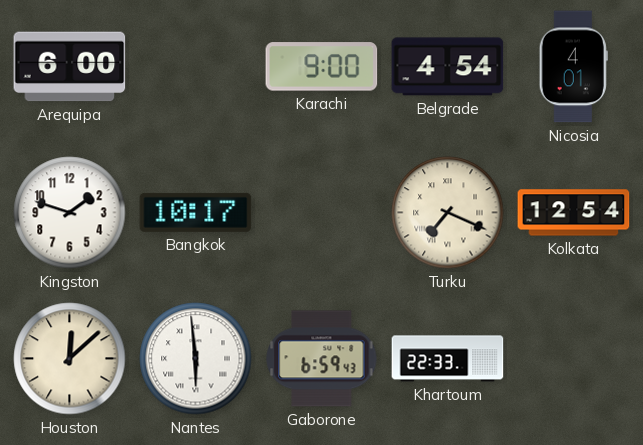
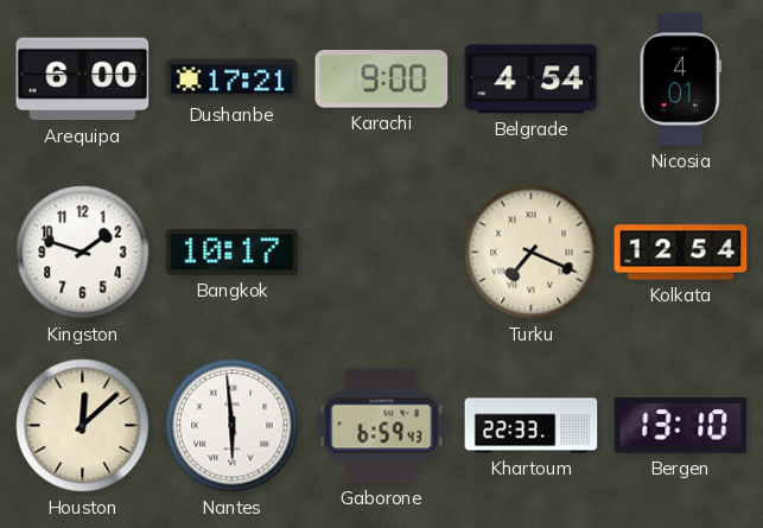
Dushanbe: none -> 17:21
Bergen: none -> 13:10
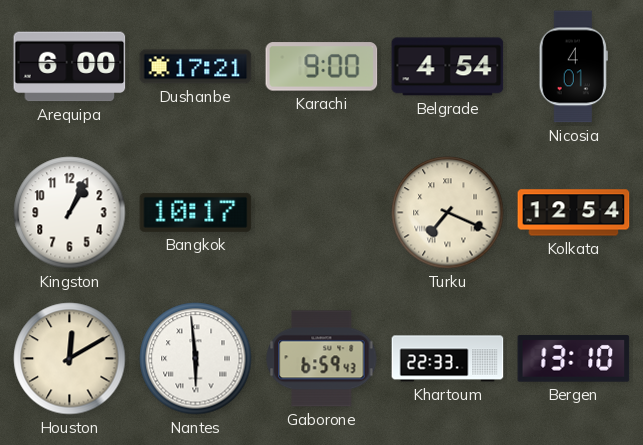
Kingston: 1:48 -> 1:04
Houston: 12:08 -> 12:10
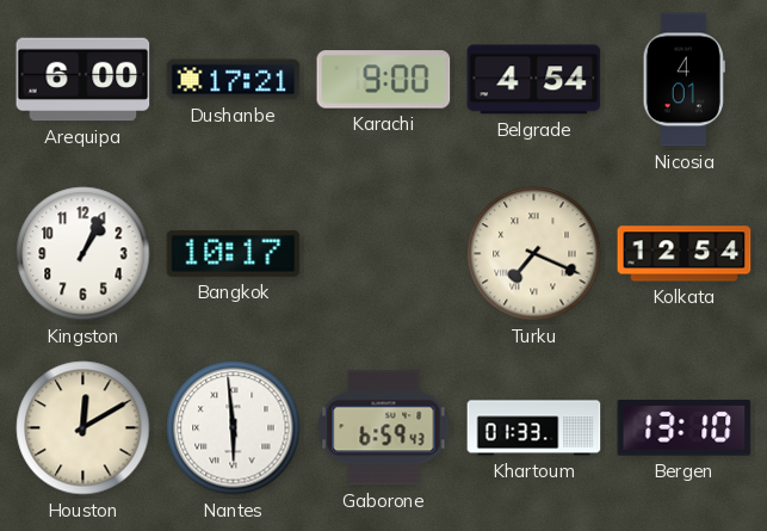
Khartoum: 22:33 -> 01:33
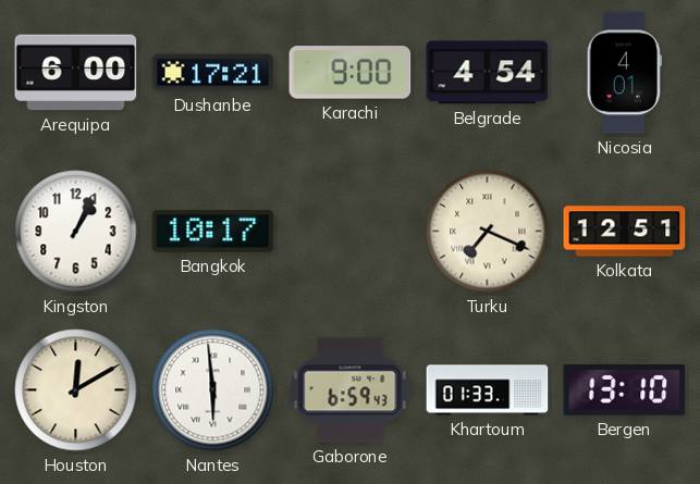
Kolkata: 12:54 -> 12:51
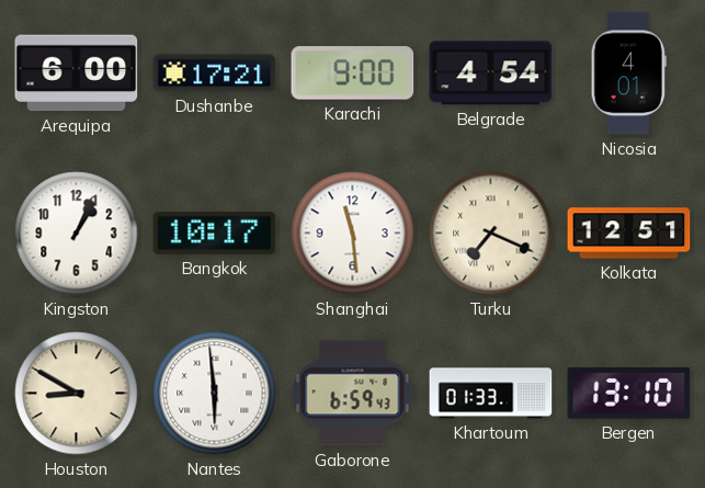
Shanghai: none -> 11:29
Houston: 12:10 -> 8:50
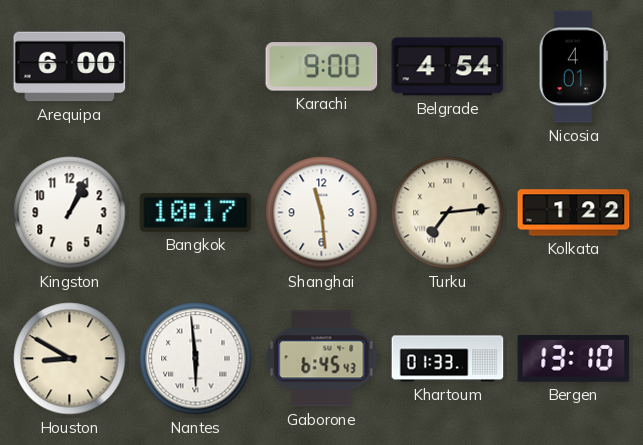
Dushanbe: 17:21 -> none
Turku: 7:19 -> 7:14
Kolkata: 12:51 -> 1:22
Gaborone: 6:59 -> 6:45
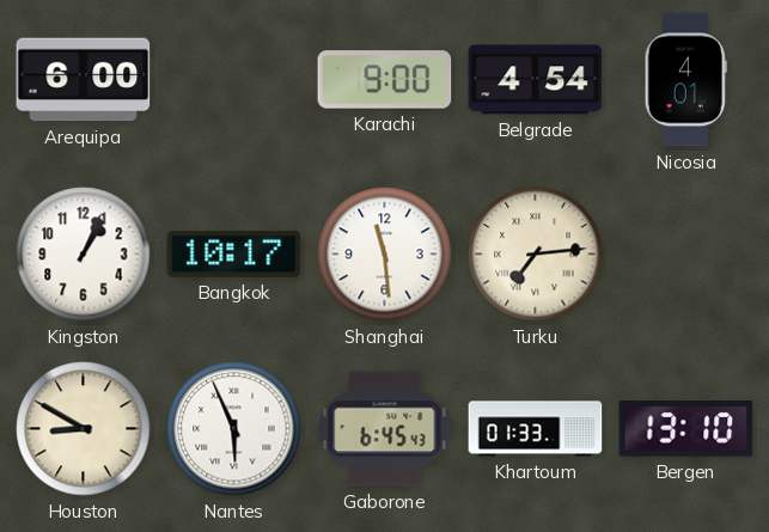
Kolkata: 1:22 -> none
Nantes: 5:59 -> 5:56
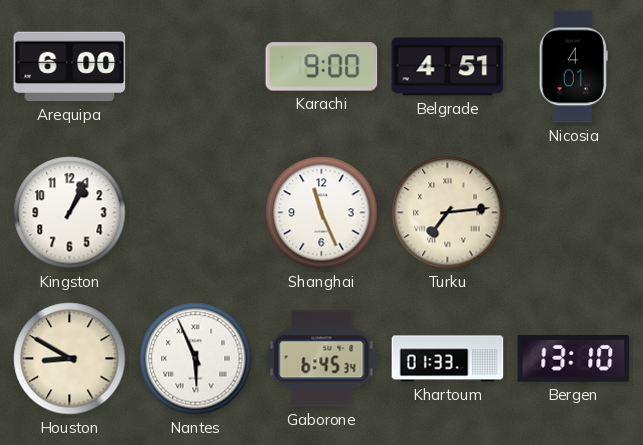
Belgrade: 4:54 -> 4:51
Bangkok: 10:17 -> none
Shanghai: 11:29 -> 11:26
Gaborone: 6:45:43 -> 6:45:34
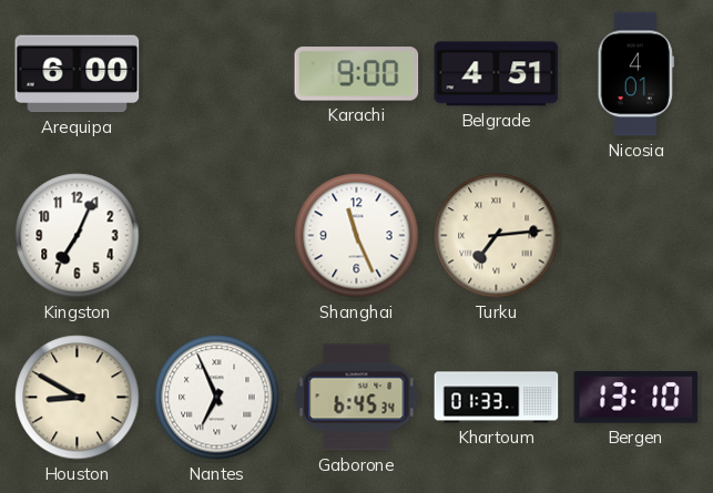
Kingston: 1:04 -> 7:04
Nantes: 5:56 -> 6:56
